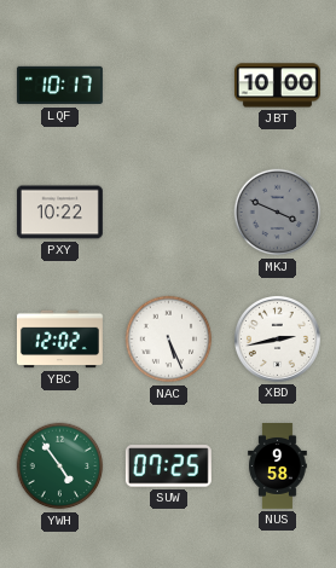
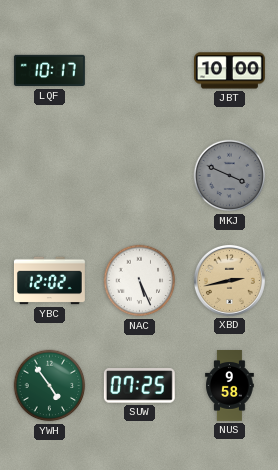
PXY: 10:22 -> none
XBD dial: white -> champagne
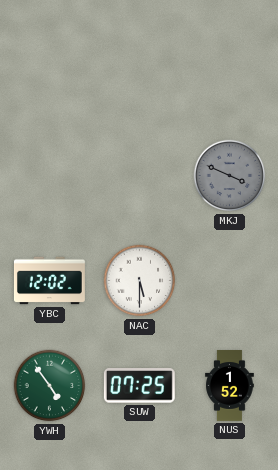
LQF: 10:17 -> none
JBT: 10:00 -> none
NAC: 5:26 -> 5:30
XBD: 2:43 -> none
NUS: 9:58 -> 1:52
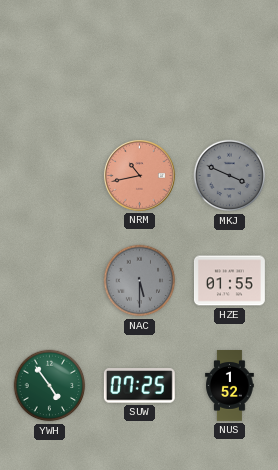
NRM: none -> 10:43
YBC: 12:02 -> none
NAC dial: white -> grey
HZE: none -> 01:55
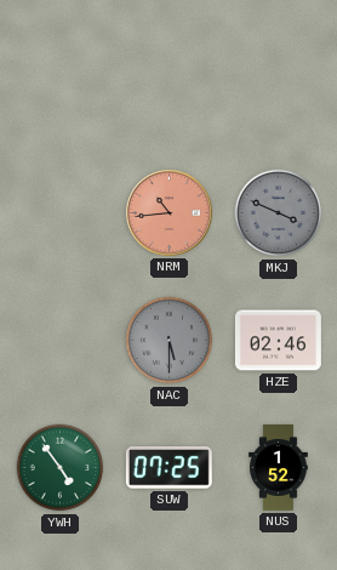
NRM: 10:43 -> 10:44
HZE: 01:55 -> 02:46
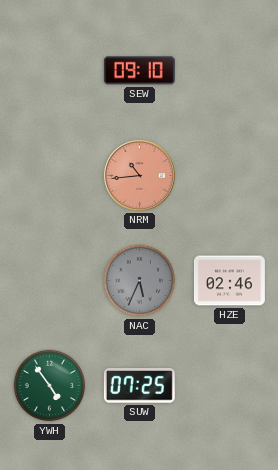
SEW: none -> 09:10
MKJ: 3:49 -> none
NAC: 5:30 -> 5:34
NUS: 1:52 -> none
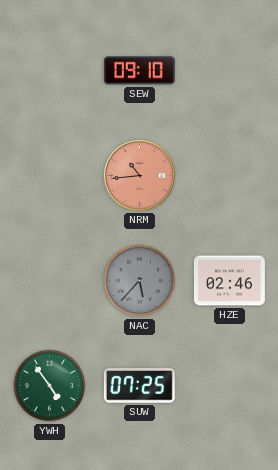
NAC: 5:34 -> 5:37
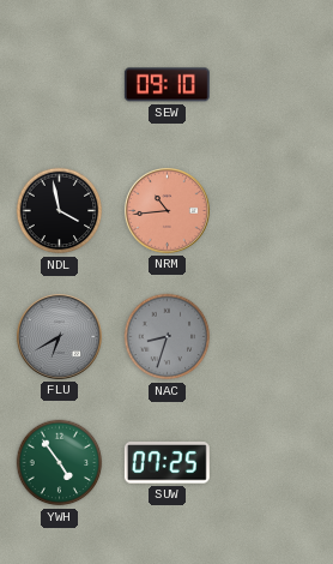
NDL: none -> 3:58
FLU: none -> 6:40
NAC: 5:37 -> 8:33
HZE: 02:46 -> none
